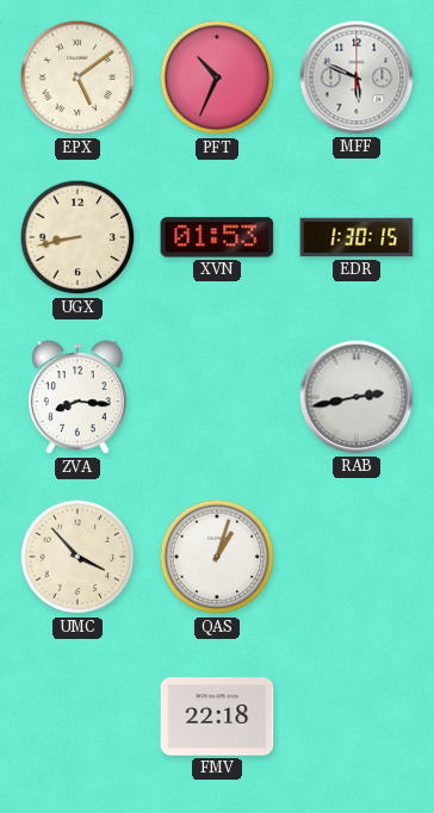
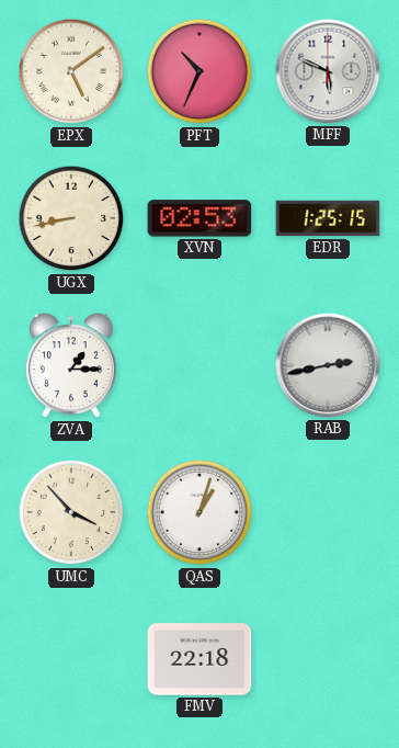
XVN: 01:53 -> 02:53
EDR: 1:30 -> 1:25
ZVA: 8:16 -> 1:15
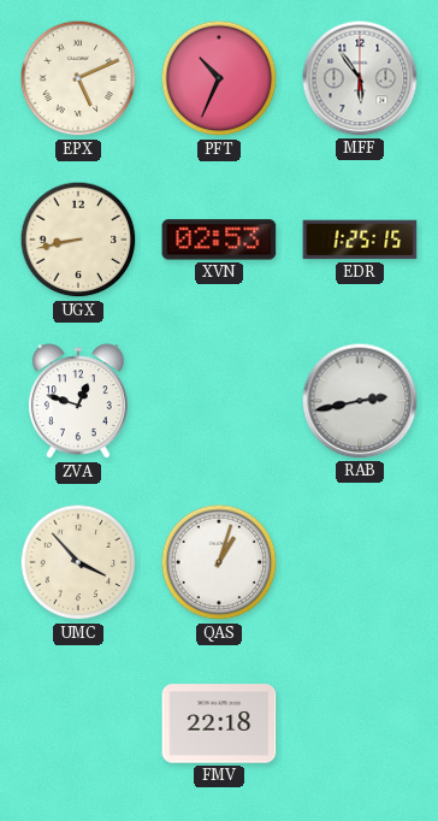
EPX: 5:09 -> 5:11
MFF: 5:49 -> 5:54
ZVA: 1:15 -> 12:48
